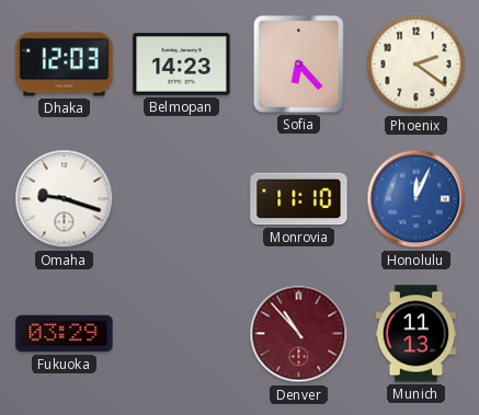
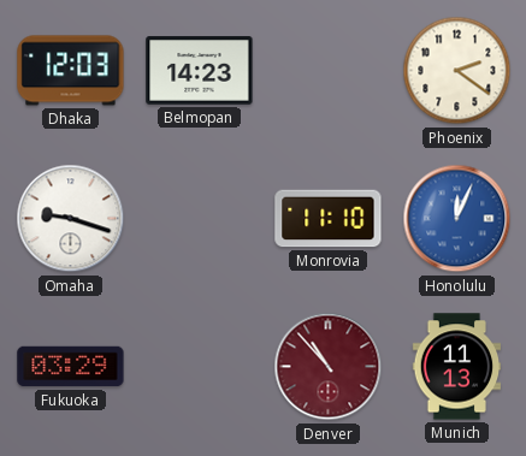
Sofia: 6:23 -> none
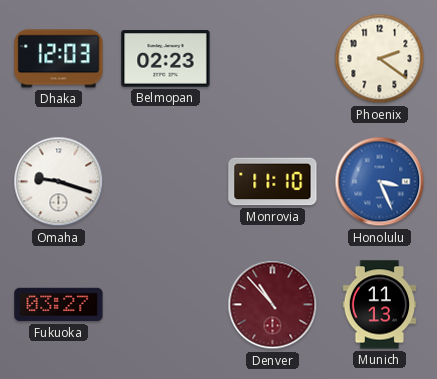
Belmopan: 14:23 -> 02:23
Honolulu: 12:04 -> 3:26
Fukuoka: 03:29 -> 03:27
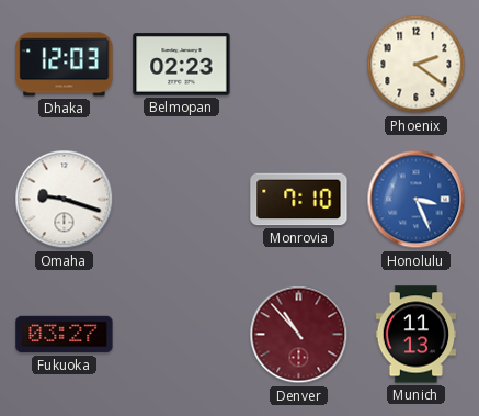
Monrovia: 11:10 -> 7:10
